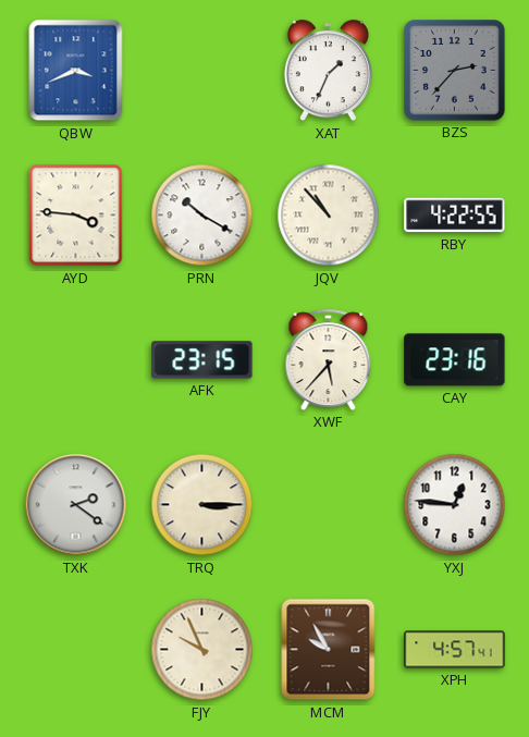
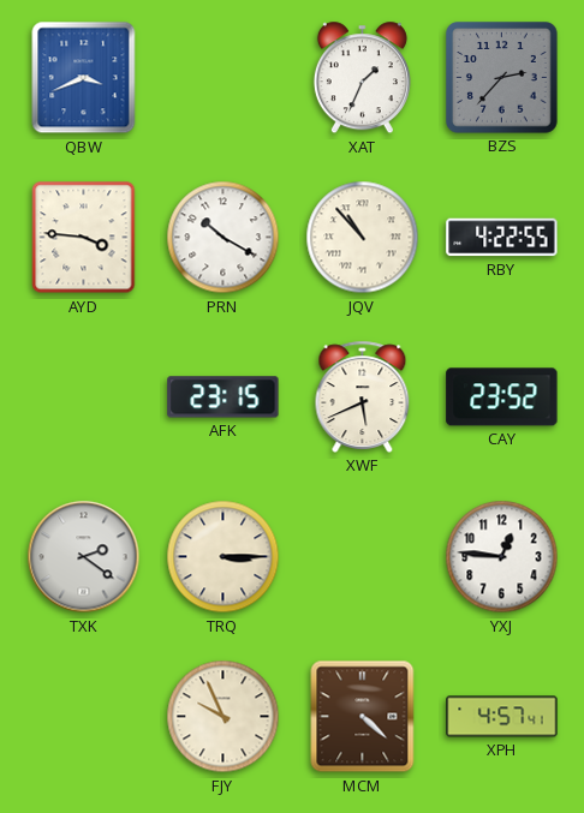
XWF: 5:37 -> 5:41
CAY: 23:16 -> 23:52
MCM: 9:55 -> 4:22
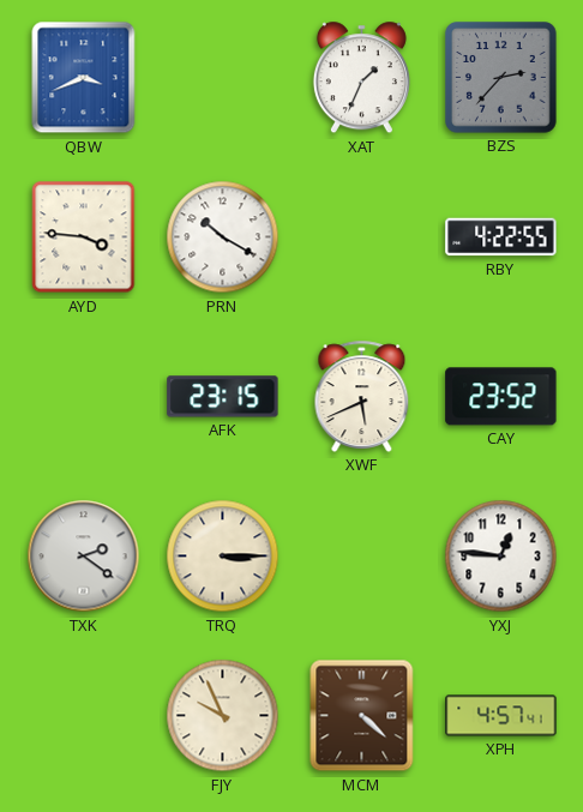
JQV: 10:53 -> none
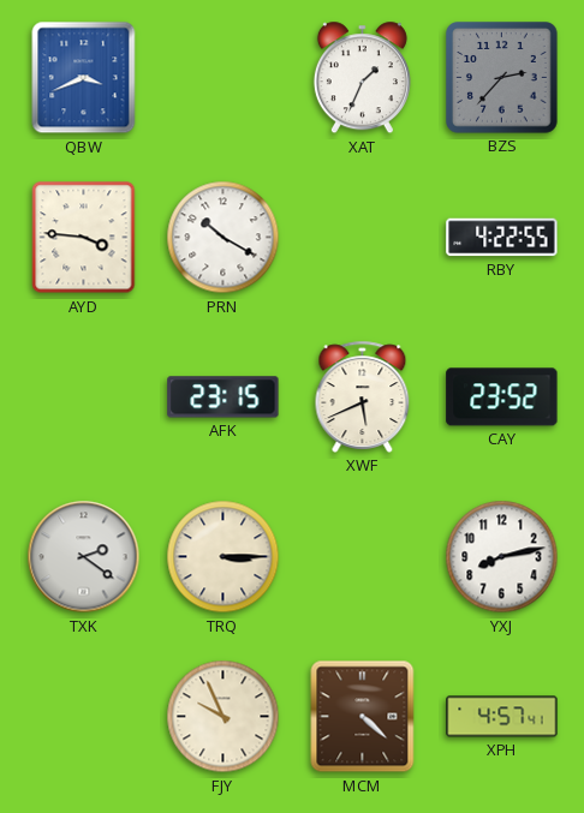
YXJ: 12:46 -> 8:13
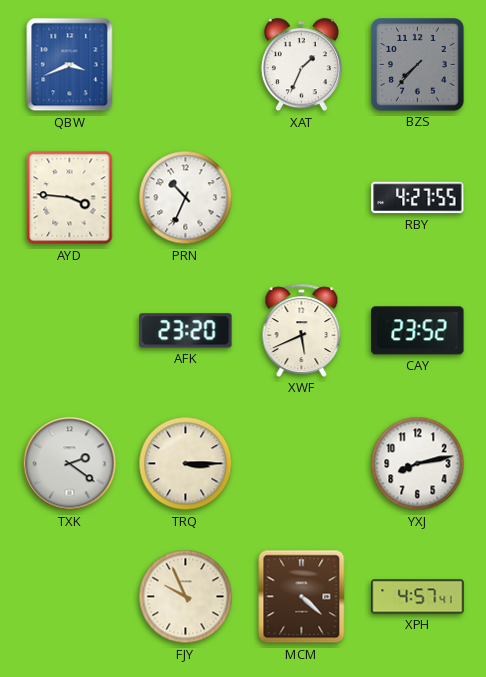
BZS: 2:37 -> 7:37
PRN: 10:20 -> 10:34
RBY: 4:22 -> 4:27
AFK: 23:15 -> 23:20
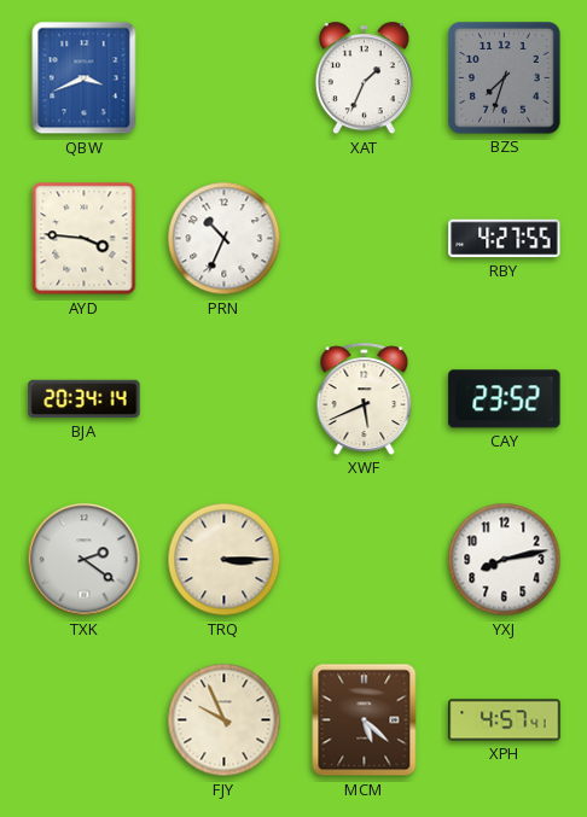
BZS: 7:37 -> 7:33
BJA: none -> 20:34
AFK: 23:20 -> none
MCM: 4:22 -> 5:22
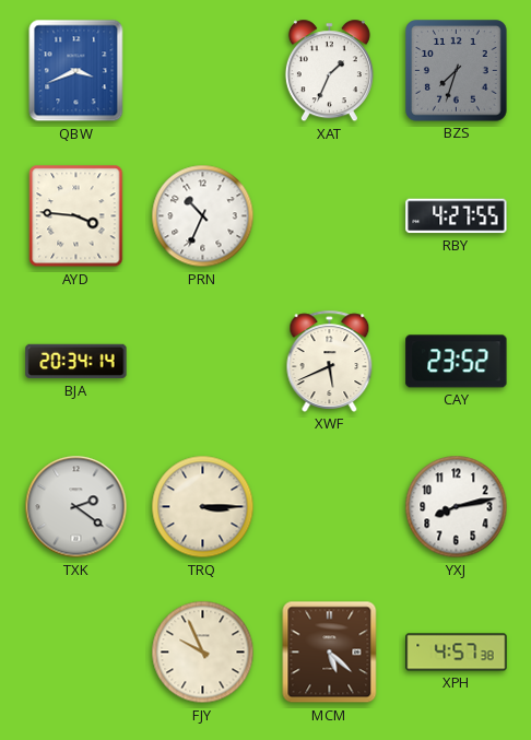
XPH: 4:57:41 -> 4:57:38
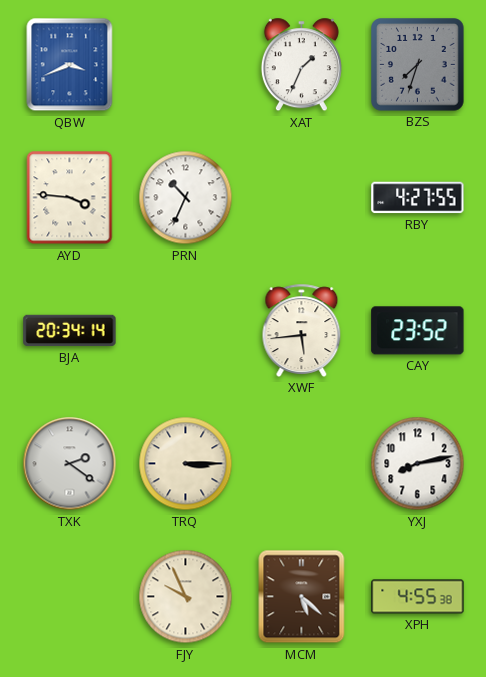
XWF: 5:41 -> 5:44
XPH: 4:57 -> 4:55
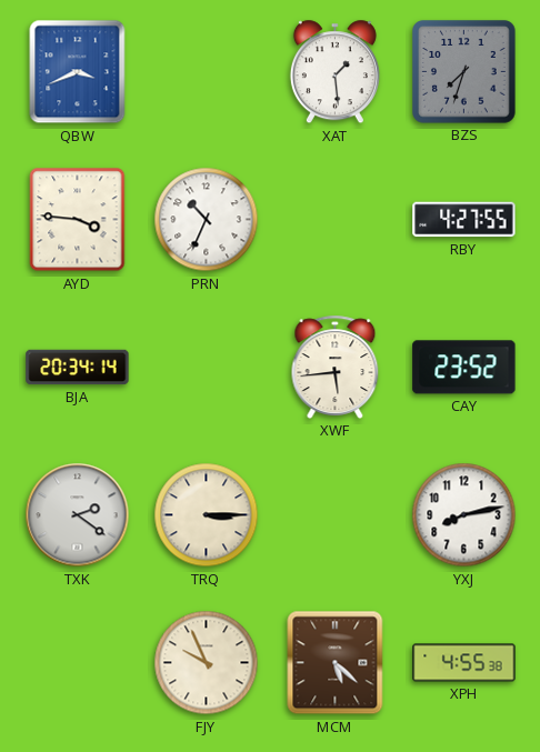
XAT: 1:34 -> 1:29
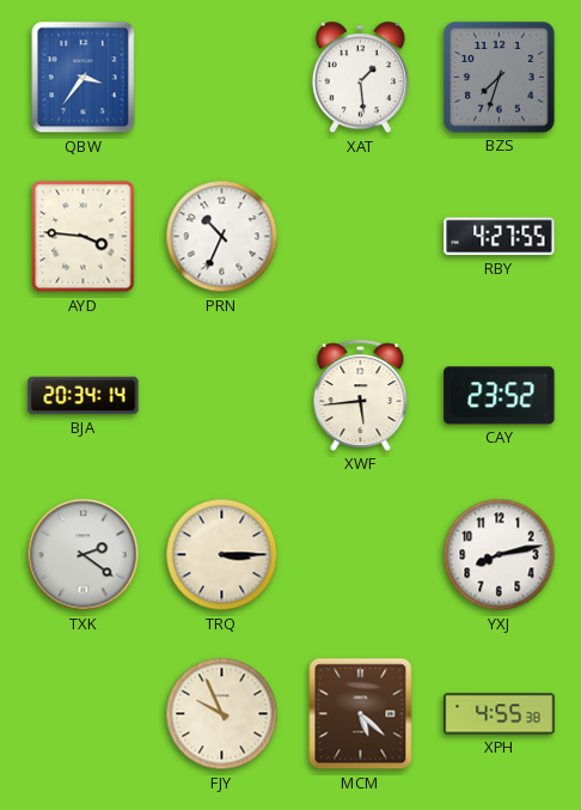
QBW: 3:41 -> 3:36
